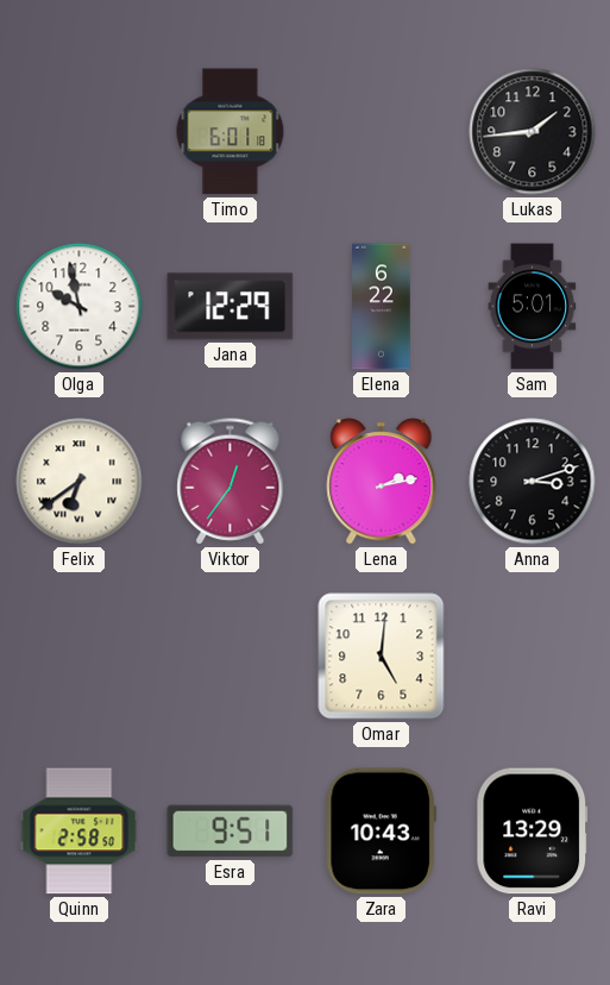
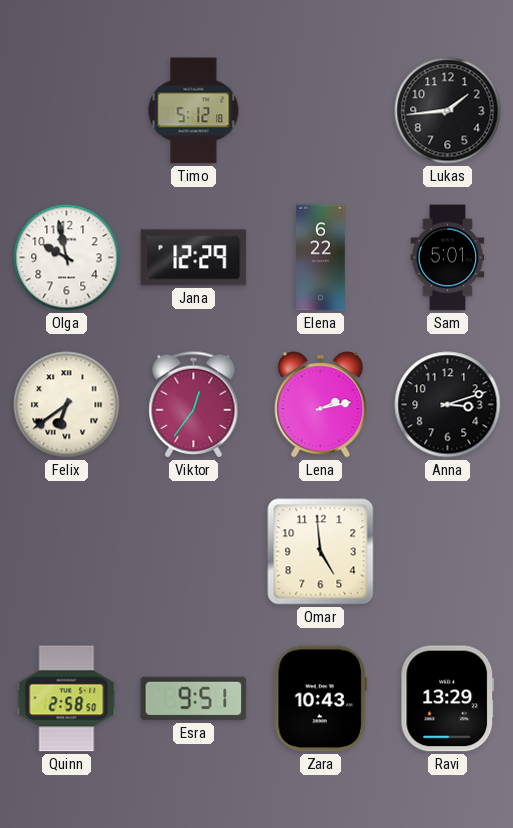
Timo: 6:01 -> 5:12
Omar: 5:01 -> 4:59
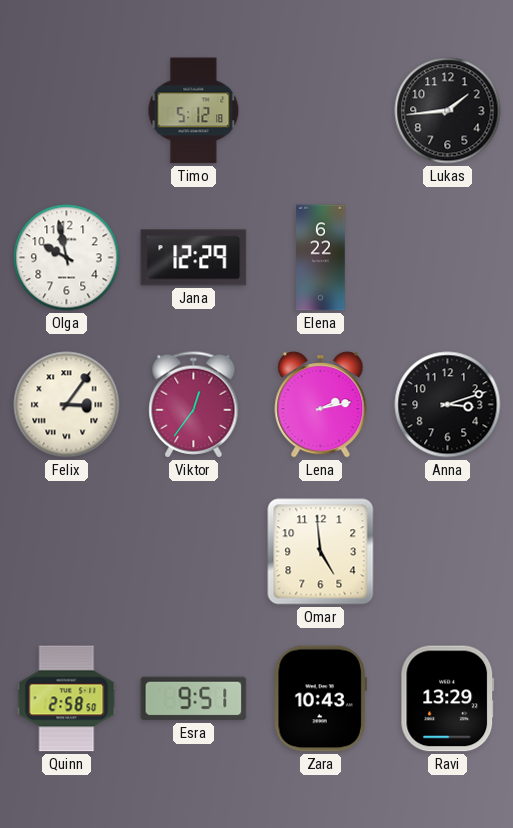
Sam: 5:01 -> none
Felix: 6:39 -> 3:06
